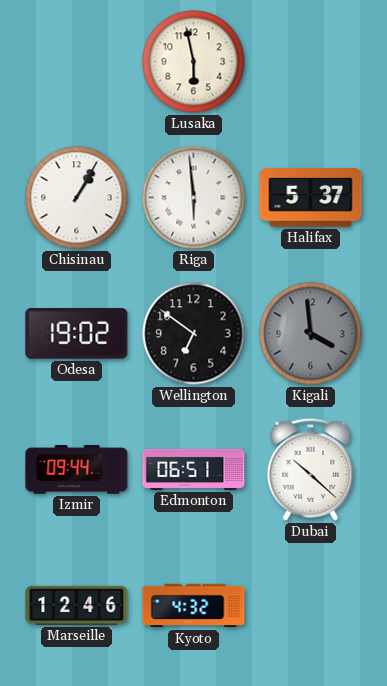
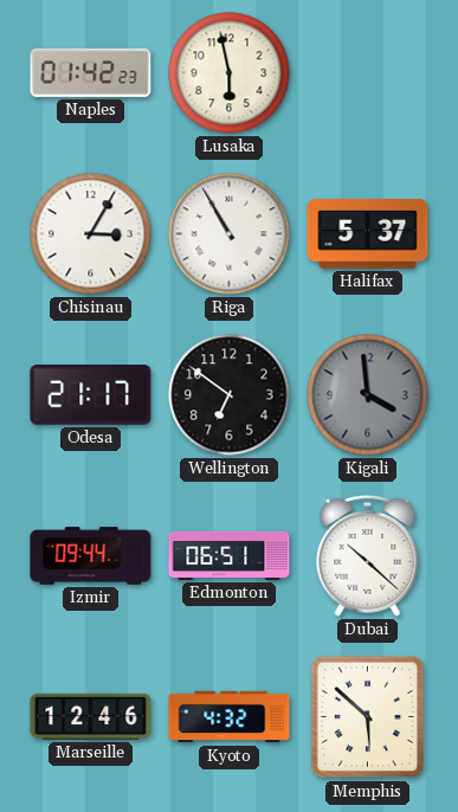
Naples: none -> 01:42
Chisinau: 1:05 -> 3:05
Riga: 5:59 -> 10:55
Odesa: 19:02 -> 21:17
Memphis: none -> 5:52
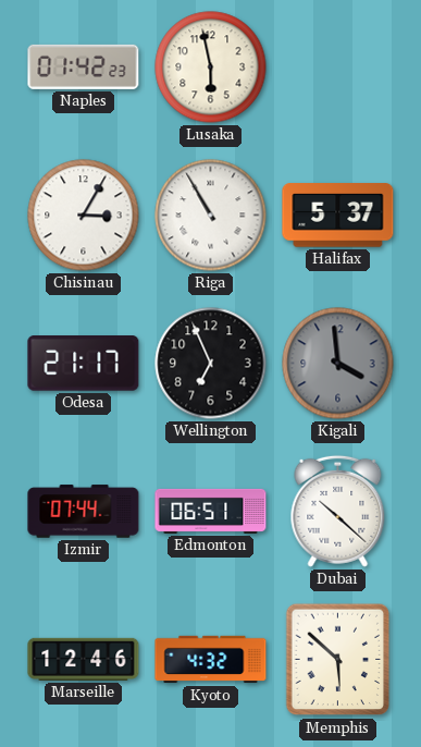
Wellington: 6:51 -> 6:56
Izmir: 09:44 -> 07:44
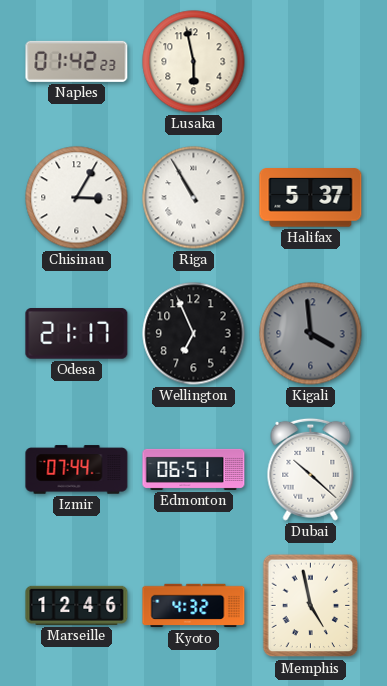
Memphis: 5:52 -> 4:58
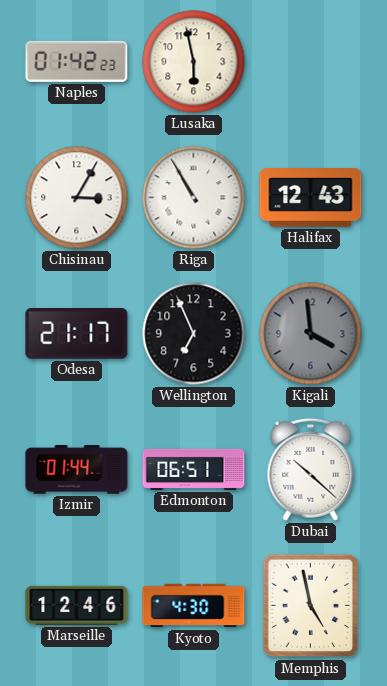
Halifax: 5:37 -> 12:43
Izmir: 07:44 -> 01:44
Kyoto: 4:32 -> 4:30
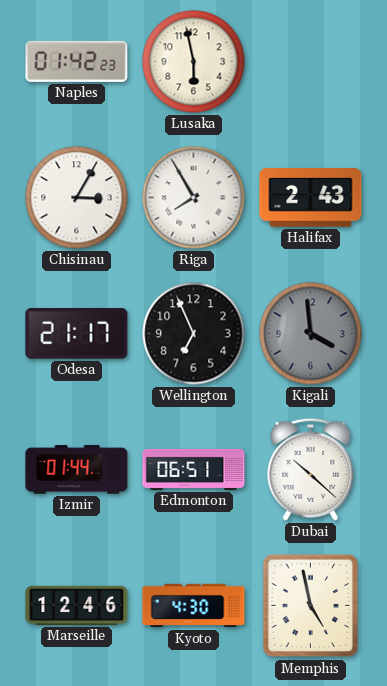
Riga: 10:55 -> 7:55
Halifax: 12:43 -> 2:43
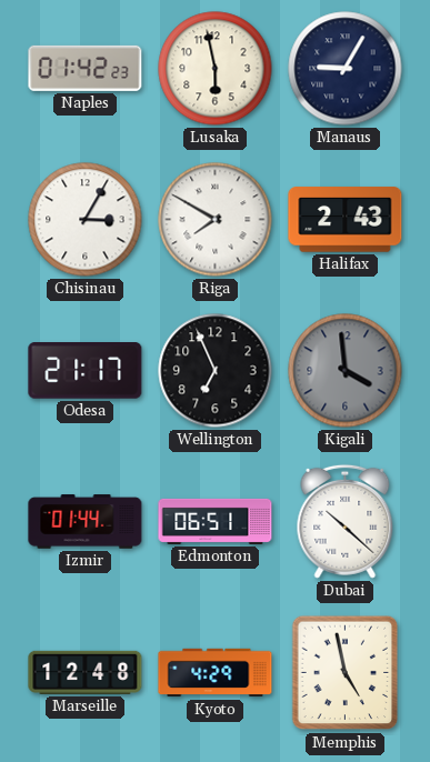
Manaus: none -> 9:05
Riga: 7:55 -> 7:50
Marseille: 12:46 -> 12:48
Kyoto: 4:30 -> 4:29
